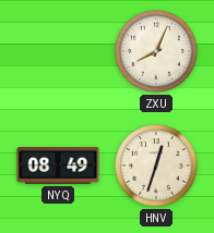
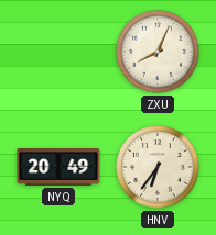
NYQ: 08:49 -> 20:49
HNV: 12:33 -> 6:36
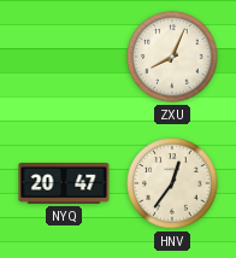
NYQ: 20:49 -> 20:47
HNV: 6:36 -> 12:36
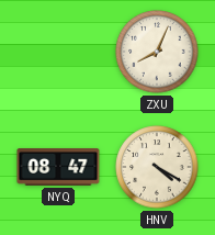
NYQ: 20:47 -> 08:47
HNV: 12:36 -> 4:20
